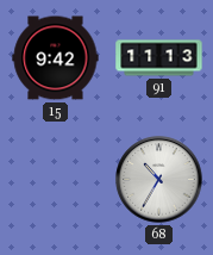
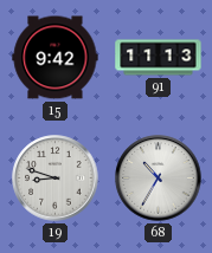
19: none -> 8:48
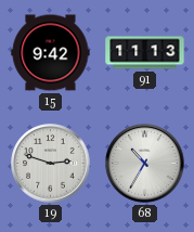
19: 8:48 -> 2:48
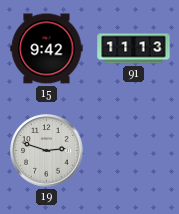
68: 10:35 -> none
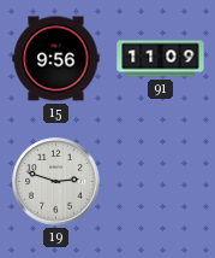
15: 9:42 -> 9:56
91: 11:13 -> 11:09
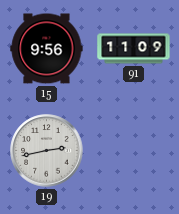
19: 2:48 -> 2:43
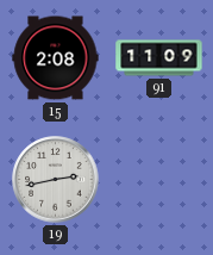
15: 9:56 -> 2:08
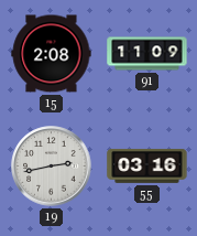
55: none -> 03:16
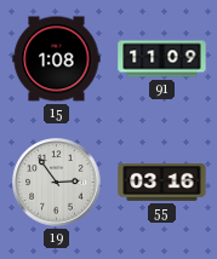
15: 2:08 -> 1:08
19: 2:43 -> 2:54
